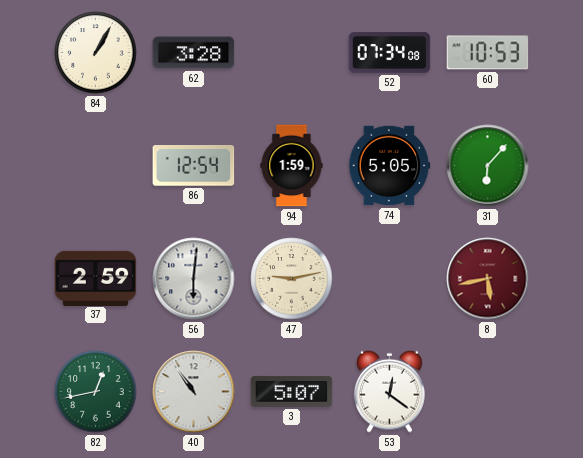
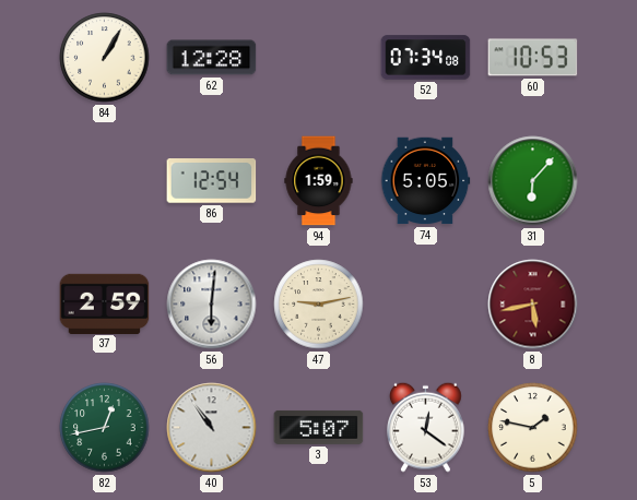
62: 3:28 -> 12:28
5: none -> 1:47
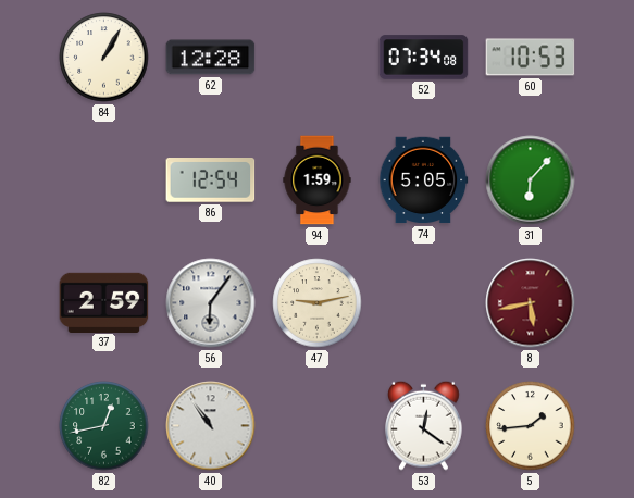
56: 6:01 -> 6:06
3: 5:07 -> none
5: 1:47 -> 1:44
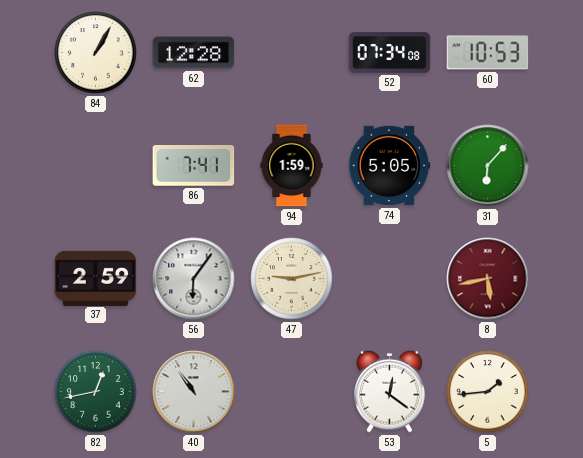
86: 12:54 -> 7:41
